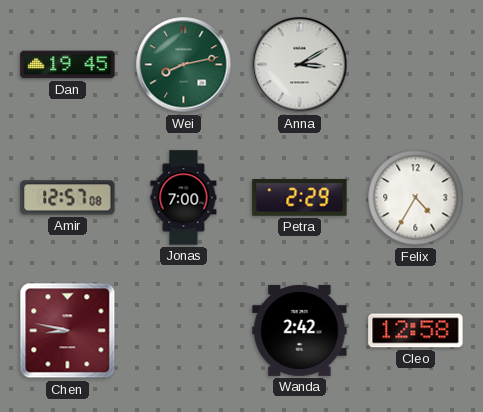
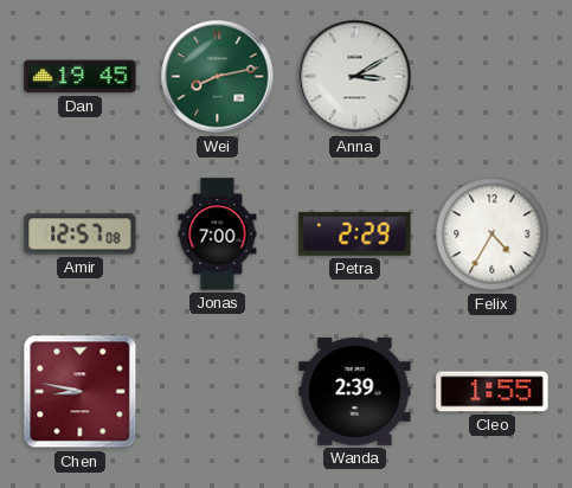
Wanda: 2:42 -> 2:39
Cleo: 12:58 -> 1:55
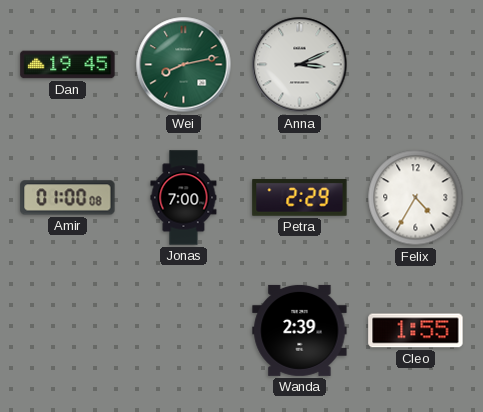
Anna: 3:10 -> 3:11
Amir: 12:57 -> 01:00
Chen: 8:47 -> none
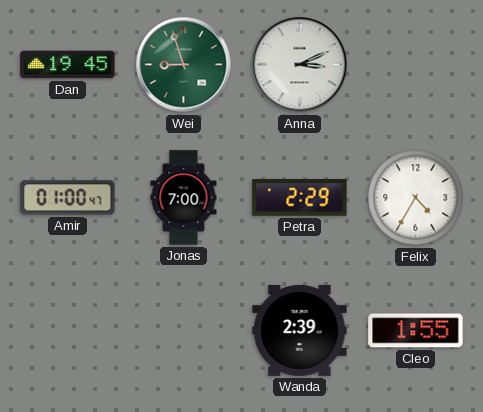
Wei: 8:13 -> 8:57
Amir: 01:00:08 -> 01:00:47
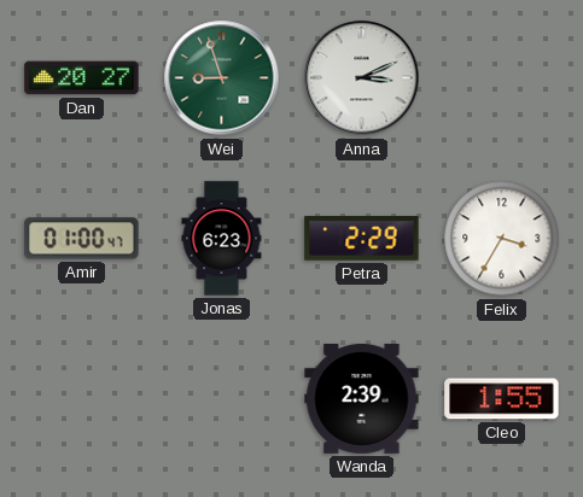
Dan: 19:45 -> 20:27
Jonas: 7:00 -> 6:23
Felix: 4:35 -> 3:35
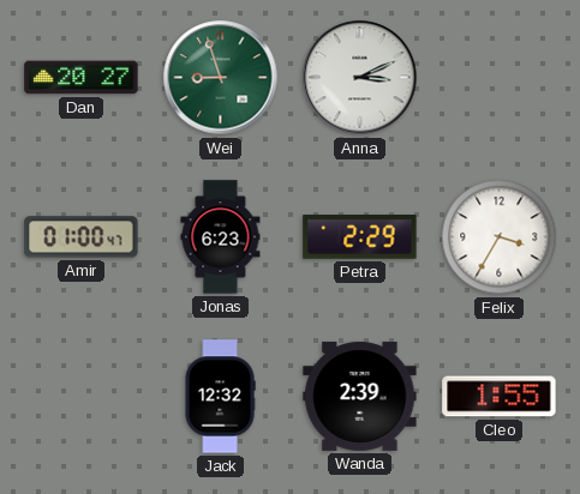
Jack: none -> 12:32
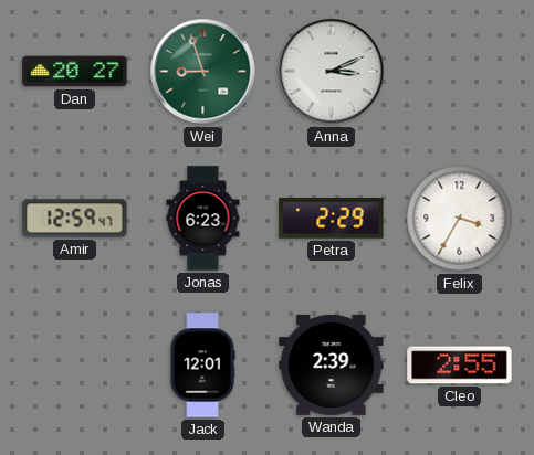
Amir: 01:00 -> 12:59
Jack: 12:32 -> 12:01
Cleo: 1:55 -> 2:55
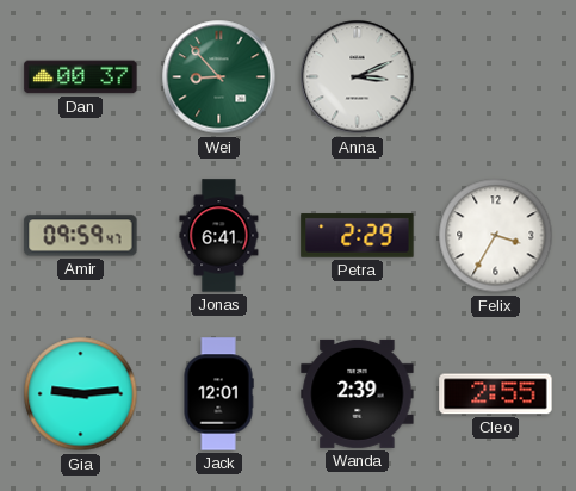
Dan: 20:27 -> 00:37
Wei: 8:57 -> 8:53
Amir: 12:59 -> 09:59
Jonas: 6:23 -> 6:41
Gia: none -> 9:14
